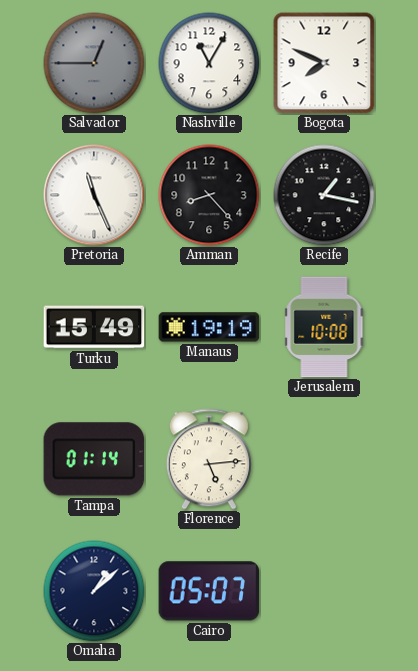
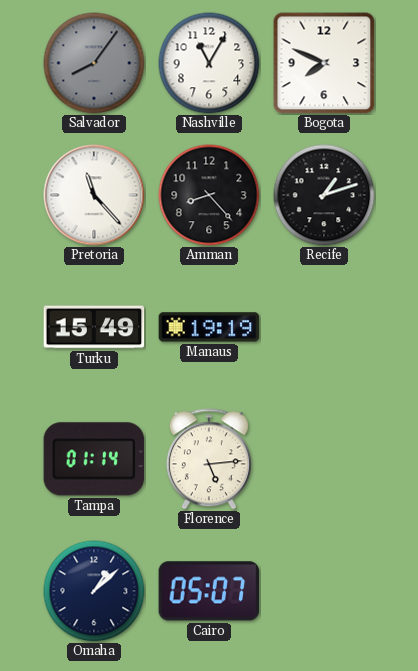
Salvador: 12:45 -> 8:06
Pretoria: 11:26 -> 11:23
Recife: 1:17 -> 1:12
Jerusalem: 10:08 -> none
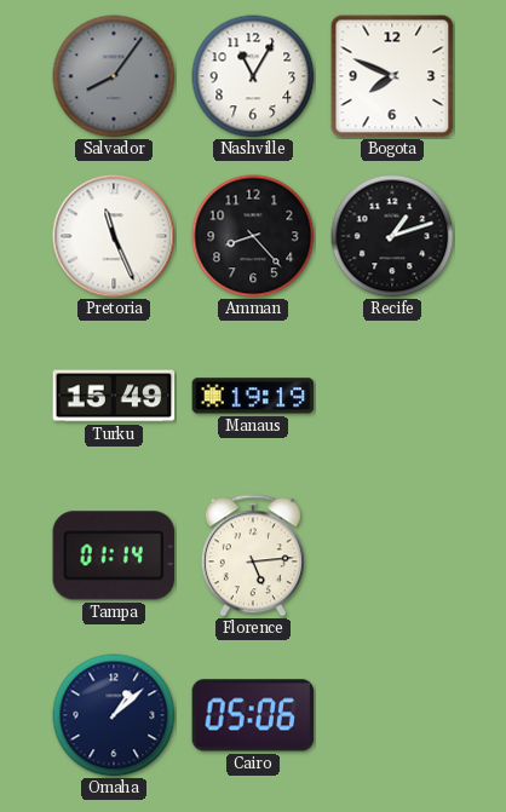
Pretoria: 11:23 -> 11:26
Cairo: 05:07 -> 05:06
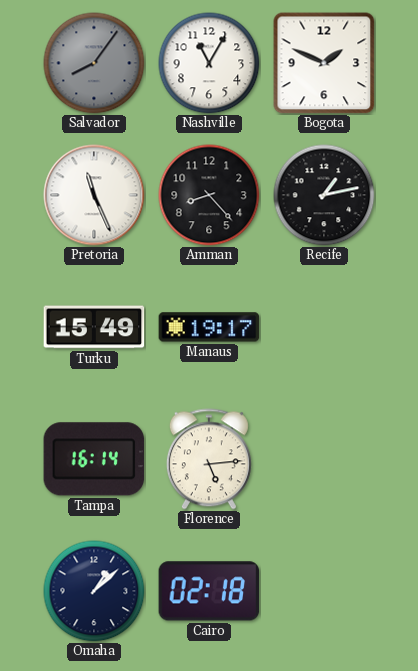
Bogota: 7:49 -> 1:49
Recife: 1:12 -> 1:13
Manaus: 19:19 -> 19:17
Tampa: 01:14 -> 16:14
Cairo: 05:06 -> 02:18
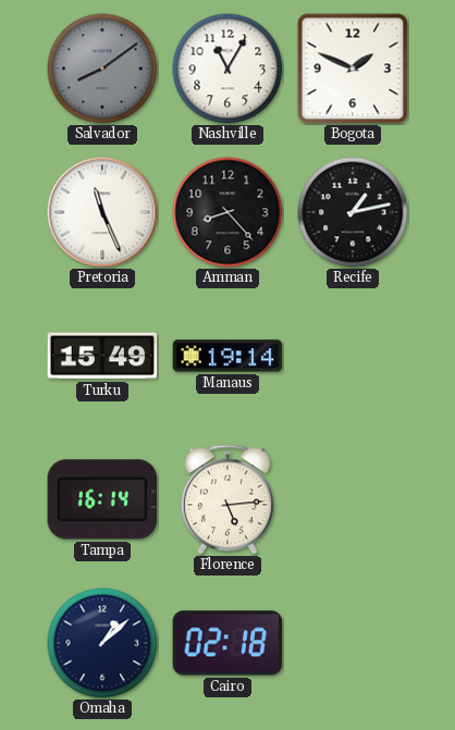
Salvador: 8:06 -> 8:09
Manaus: 19:17 -> 19:14
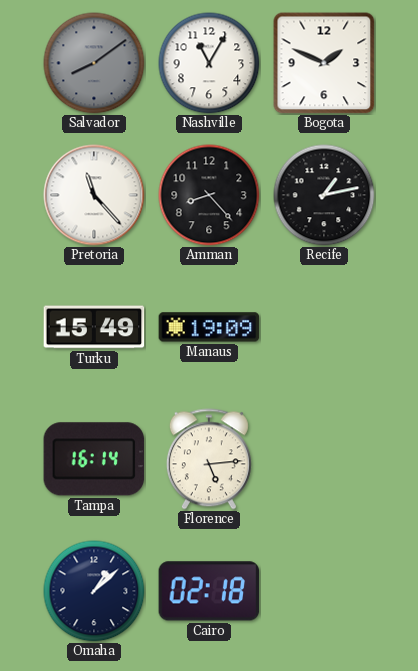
Pretoria: 11:26 -> 11:23
Manaus: 19:14 -> 19:09
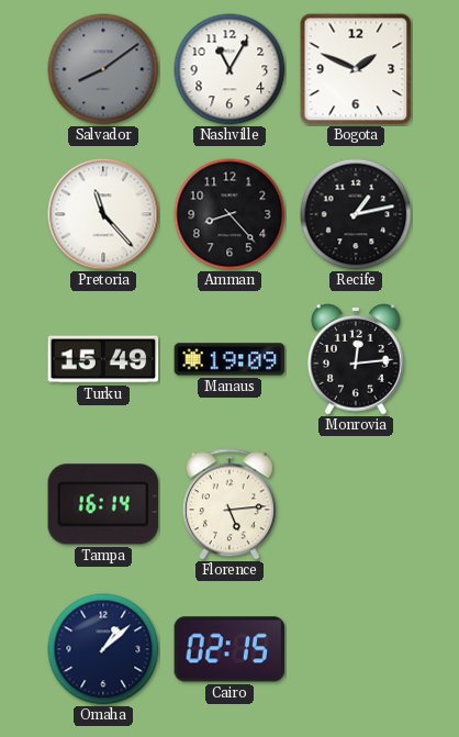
Monrovia: none -> 12:14
Cairo: 02:18 -> 02:15
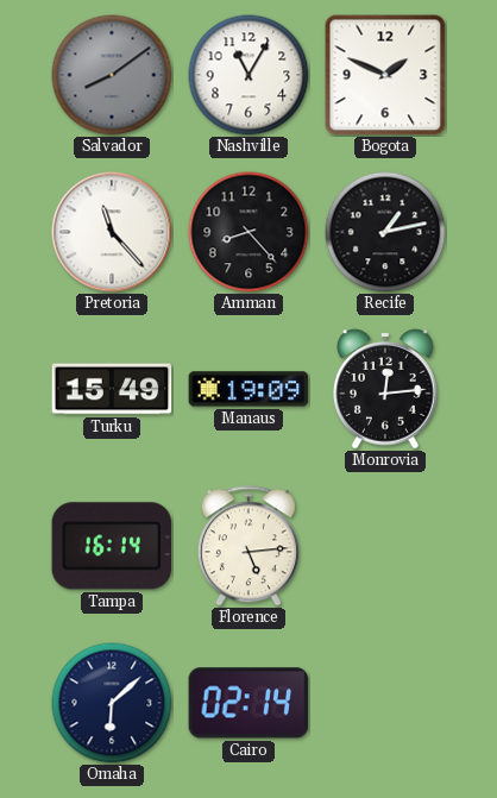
Omaha: 1:08 -> 6:08
Cairo: 02:15 -> 02:14
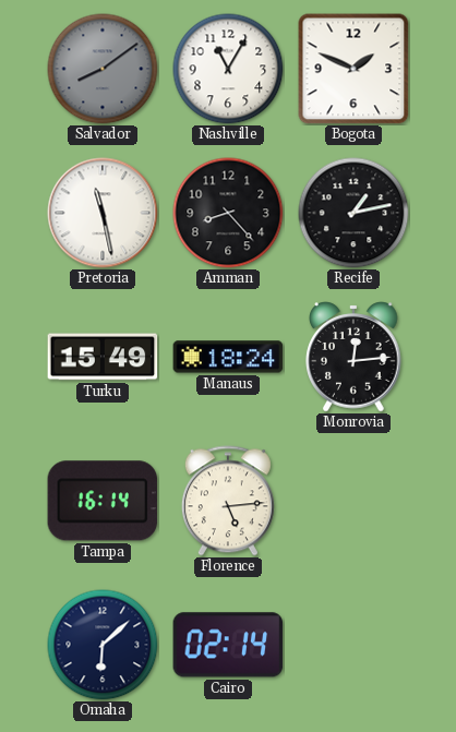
Pretoria: 11:23 -> 11:28
Manaus: 19:09 -> 18:24
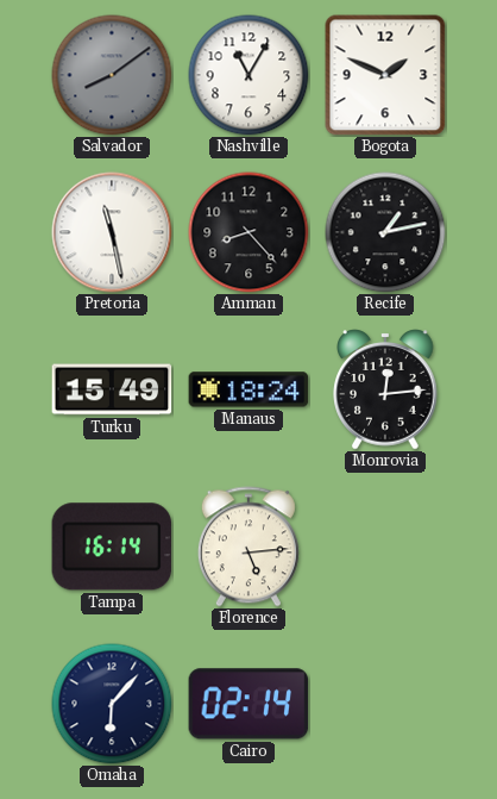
Omaha: 6:08 -> 6:07
